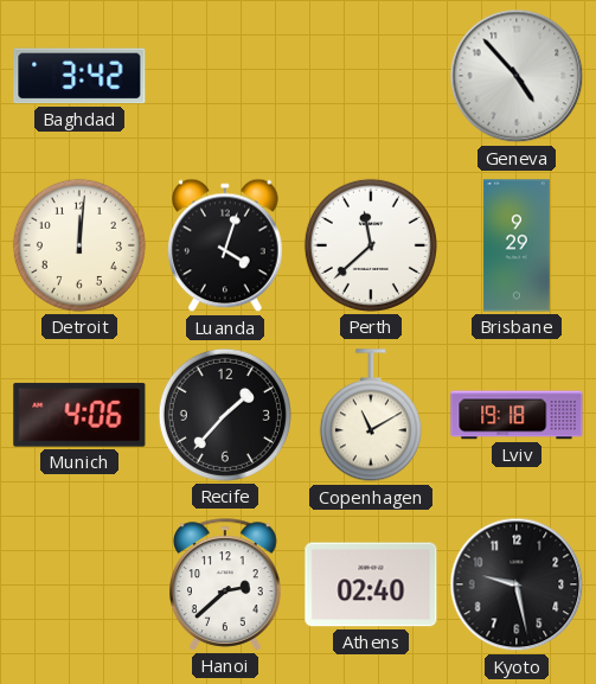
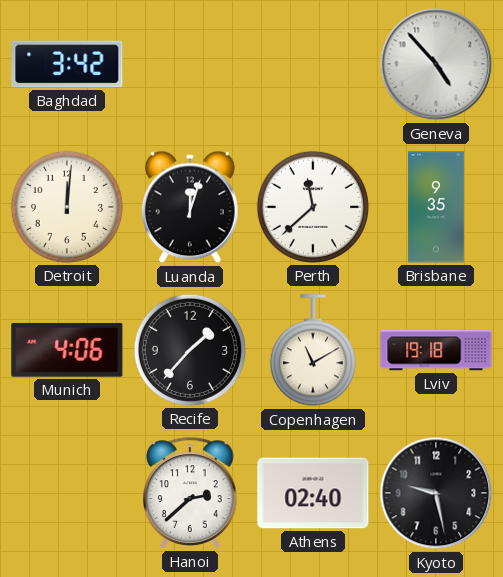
Luanda: 4:03 -> 12:03
Brisbane: 9:29 -> 9:35
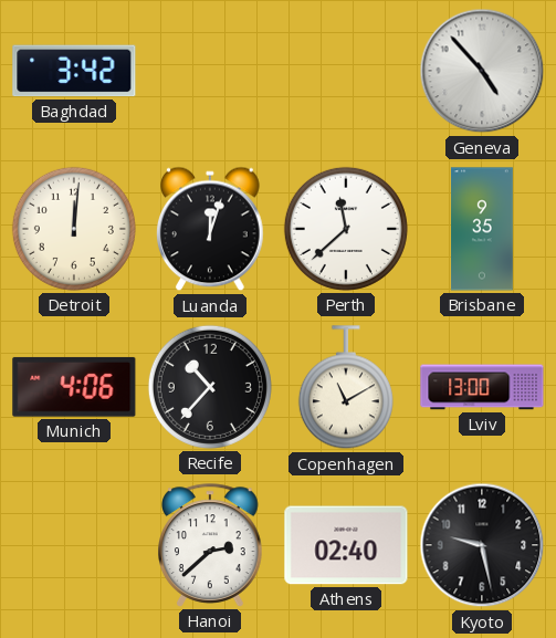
Recife: 1:37 -> 10:37
Lviv: 19:18 -> 13:00
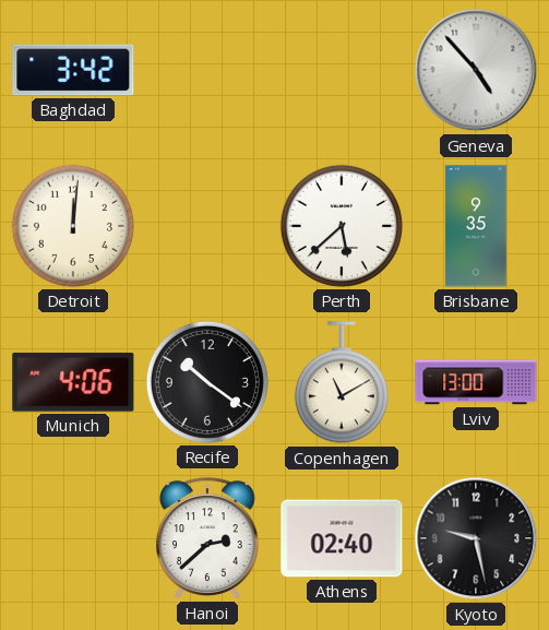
Luanda: 12:03 -> none
Perth: 11:38 -> 5:38
Recife: 10:37 -> 10:21
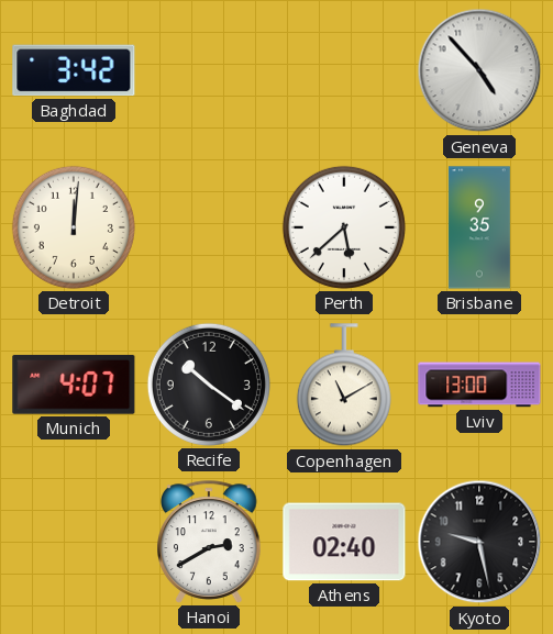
Munich: 4:06 -> 4:07
Hanoi: 2:38 -> 2:40
